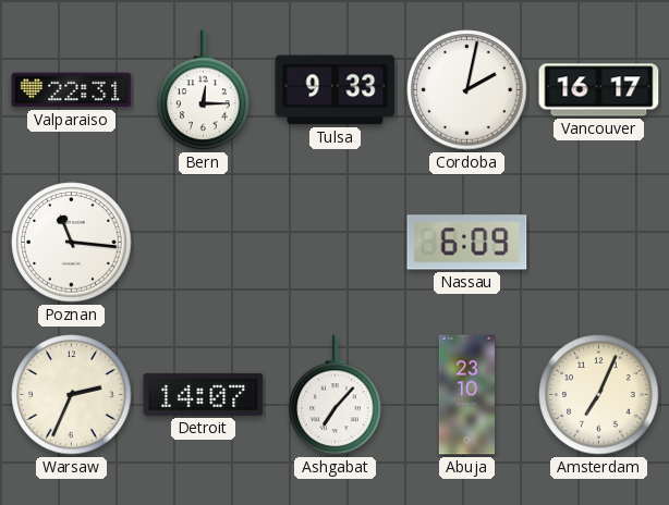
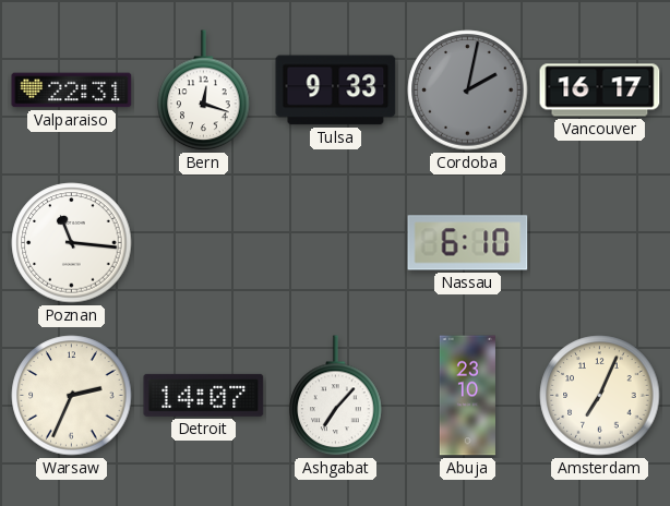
Bern: 12:15 -> 12:18
Cordoba dial: white -> grey
Nassau: 6:09 -> 6:10
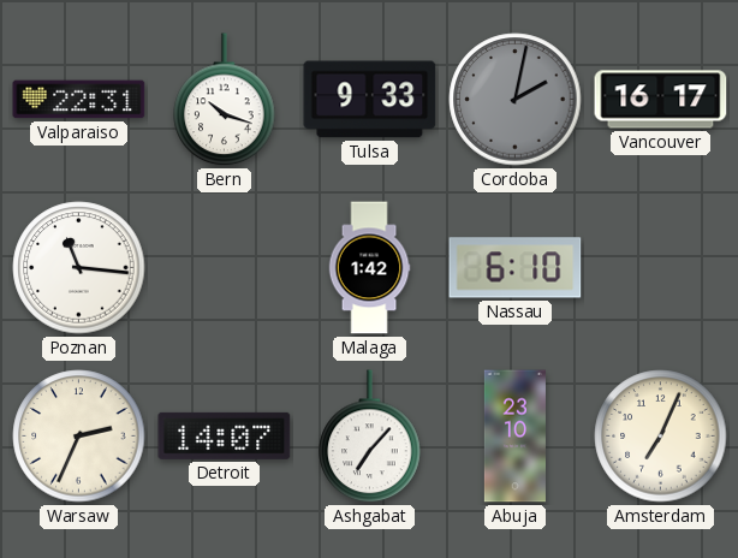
Bern: 12:18 -> 10:18
Malaga: none -> 1:42
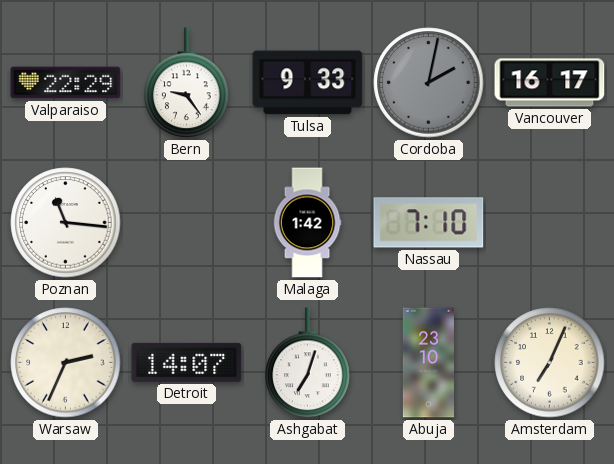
Valparaiso: 22:31 -> 22:29
Bern: 10:18 -> 9:24
Nassau: 6:10 -> 7:10
Ashgabat: 7:07 -> 7:03
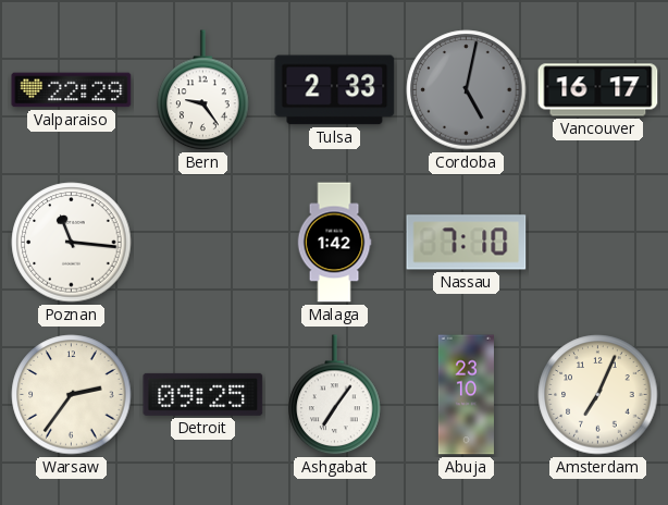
Tulsa: 9:33 -> 2:33
Cordoba: 2:02 -> 5:02
Warsaw: 2:34 -> 2:36
Detroit: 14:07 -> 09:25
Ashgabat: 7:03 -> 7:06
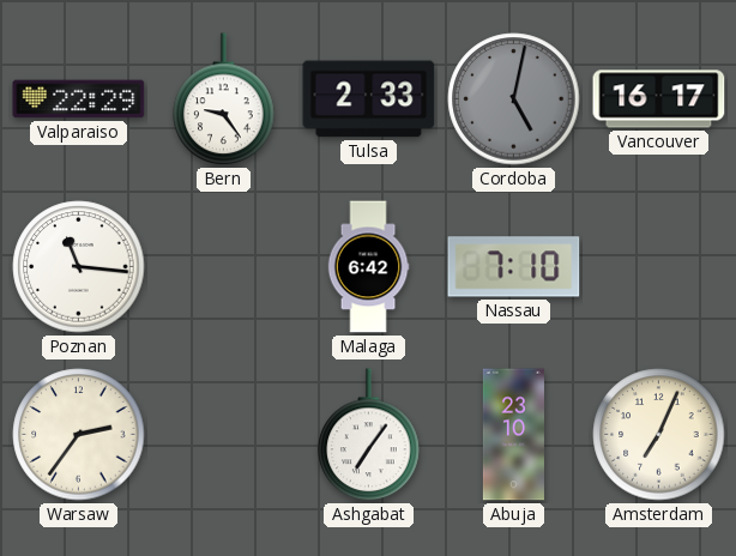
Malaga: 1:42 -> 6:42
Detroit: 09:25 -> none
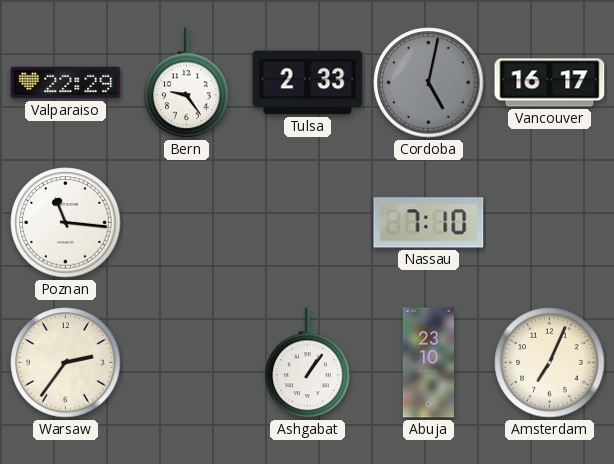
Malaga: 6:42 -> none
Ashgabat: 7:06 -> 1:06
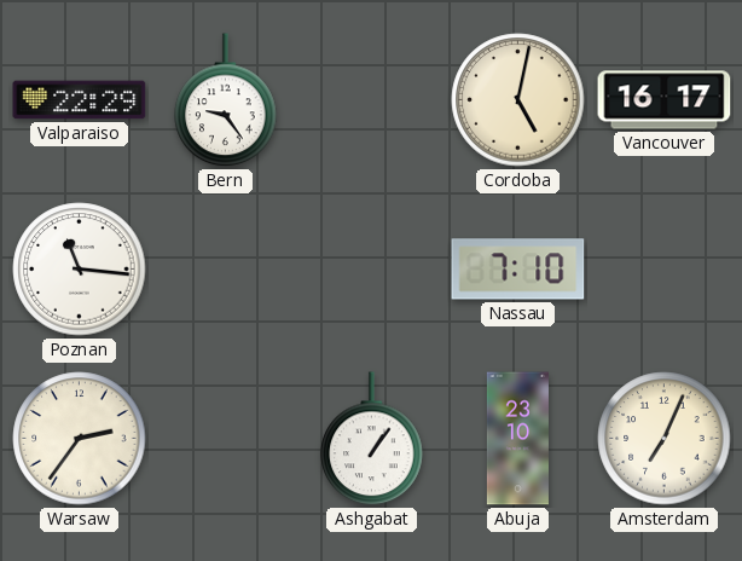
Tulsa: 2:33 -> none
Cordoba dial: grey -> cream
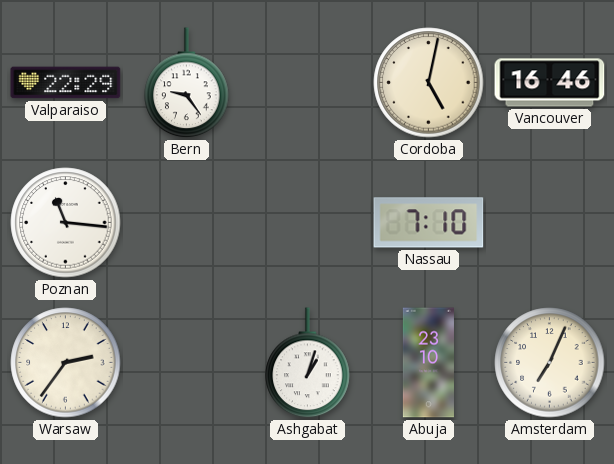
Vancouver: 16:17 -> 16:46
Ashgabat: 1:06 -> 1:03
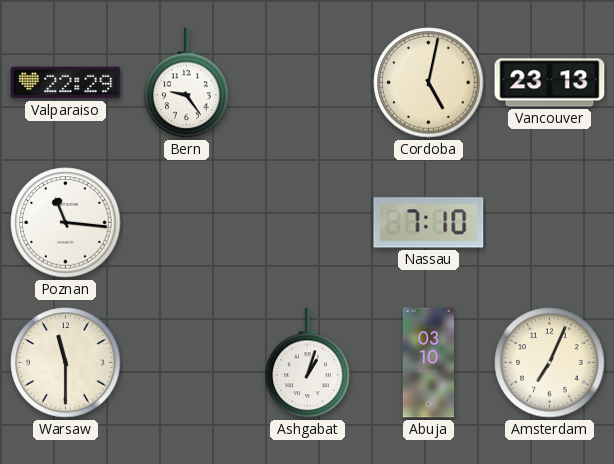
Vancouver: 16:46 -> 23:13
Warsaw: 2:36 -> 11:30
Abuja: 23:10 -> 03:10
